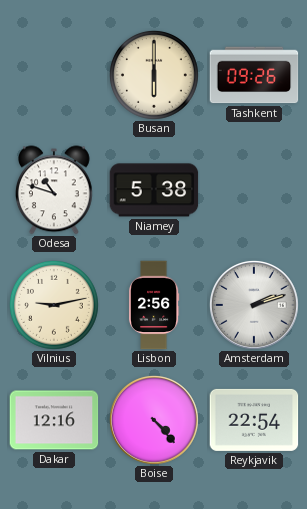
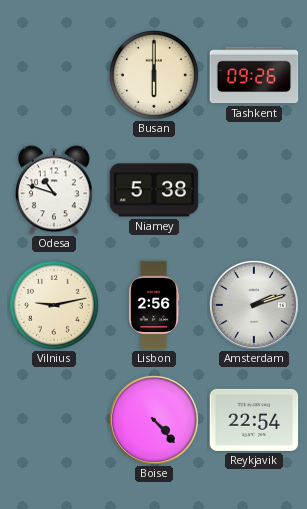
Dakar: 12:16 -> none
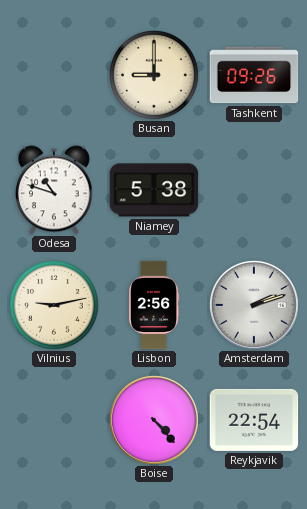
Busan: 6:00 -> 9:00
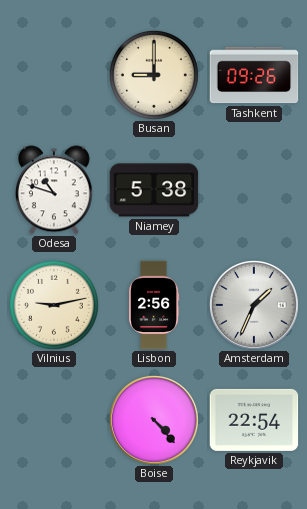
Amsterdam: 2:12 -> 1:34
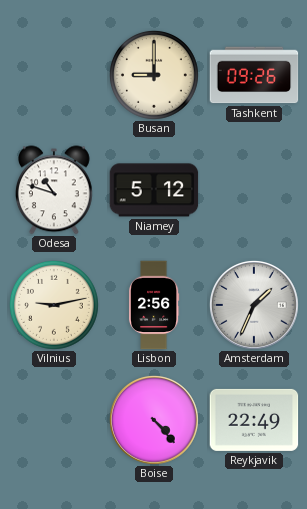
Niamey: 5:38 -> 5:12
Reykjavik: 22:54 -> 22:49
